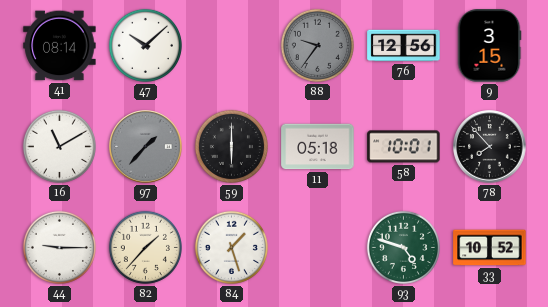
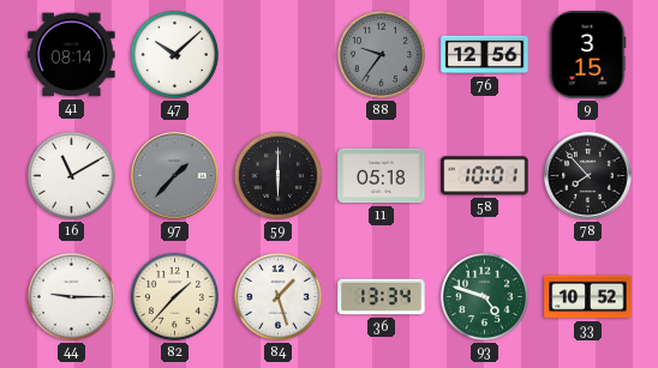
36: none -> 13:34
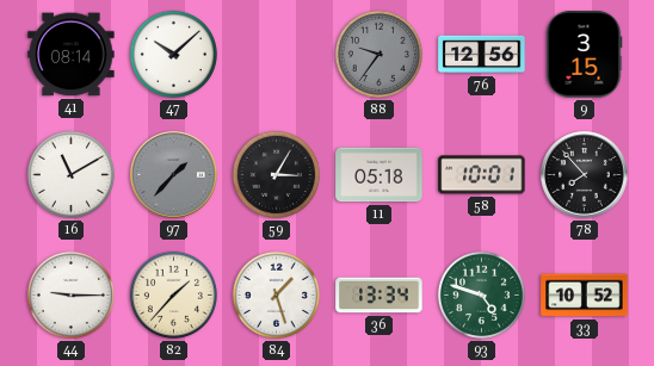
59: 6:00 -> 3:05
